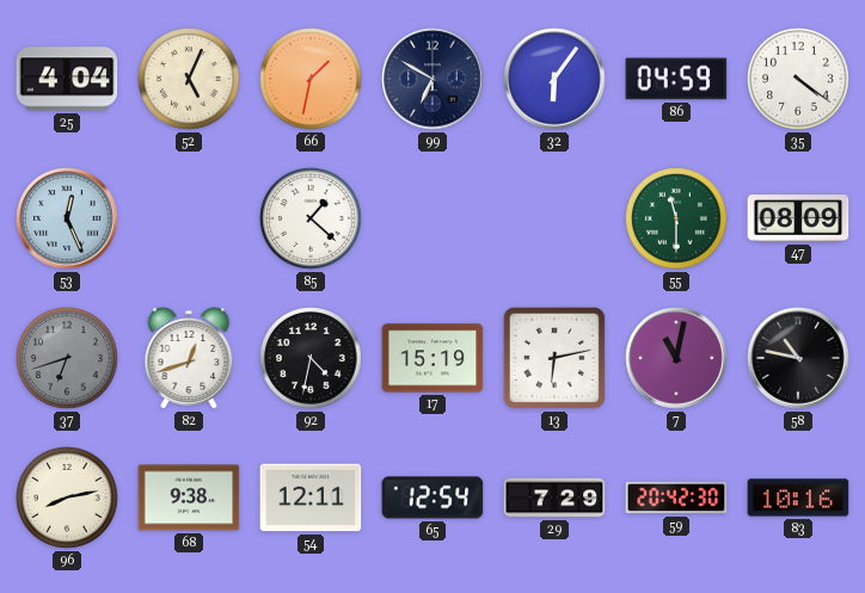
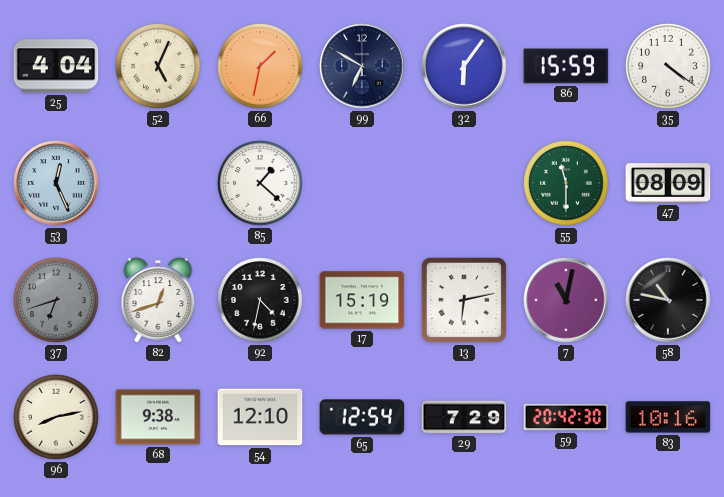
86: 04:59 -> 15:59
54: 12:11 -> 12:10
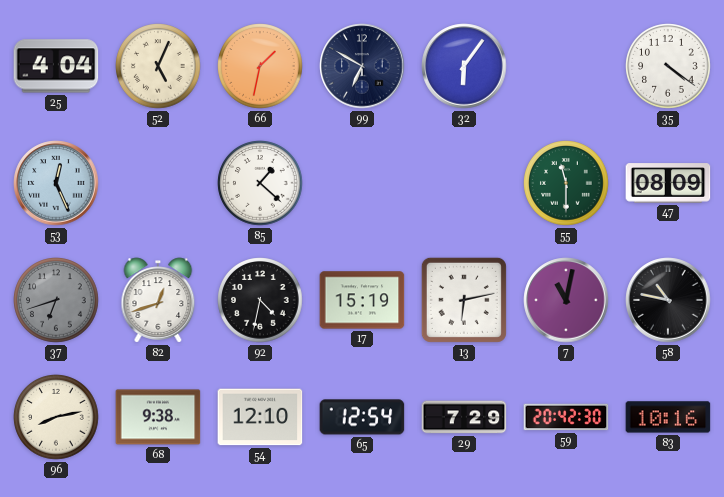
86: 15:59 -> none
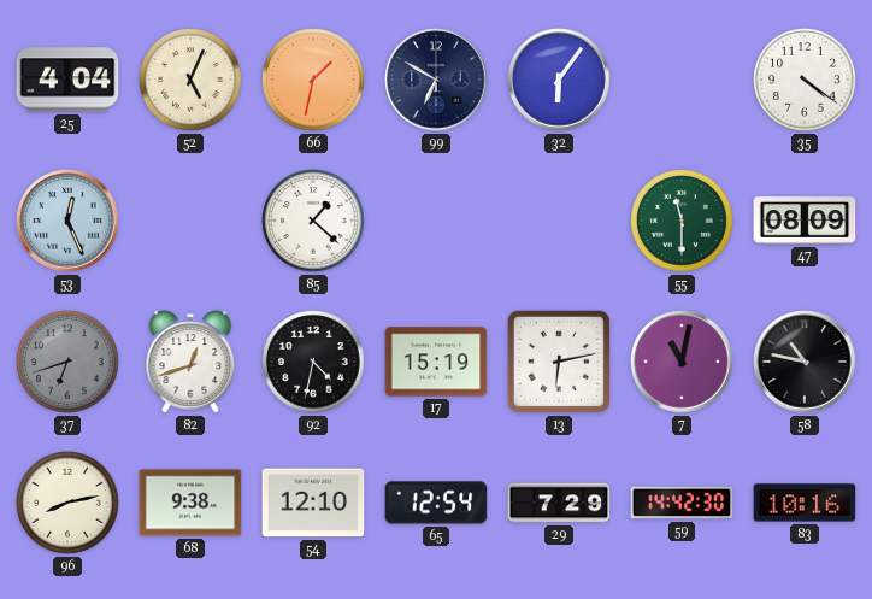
59: 20:42 -> 14:42
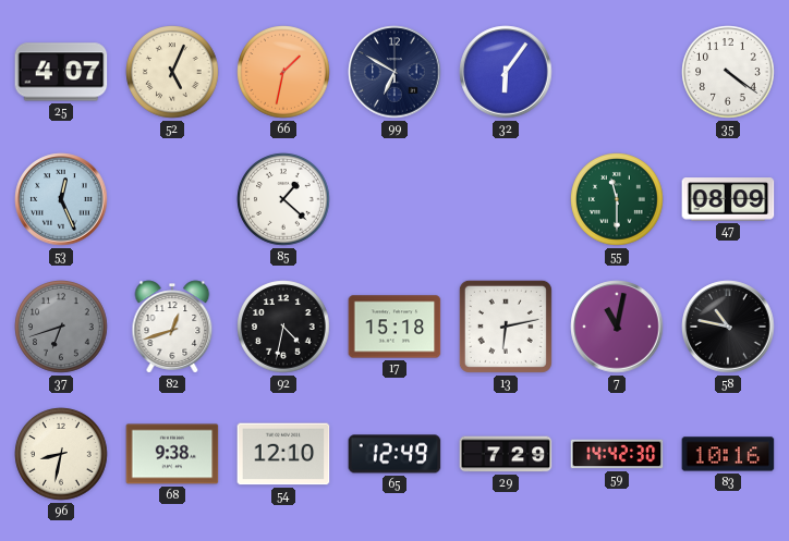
25: 4:04 -> 4:07
17: 15:19 -> 15:18
96: 8:13 -> 8:32
65: 12:54 -> 12:49
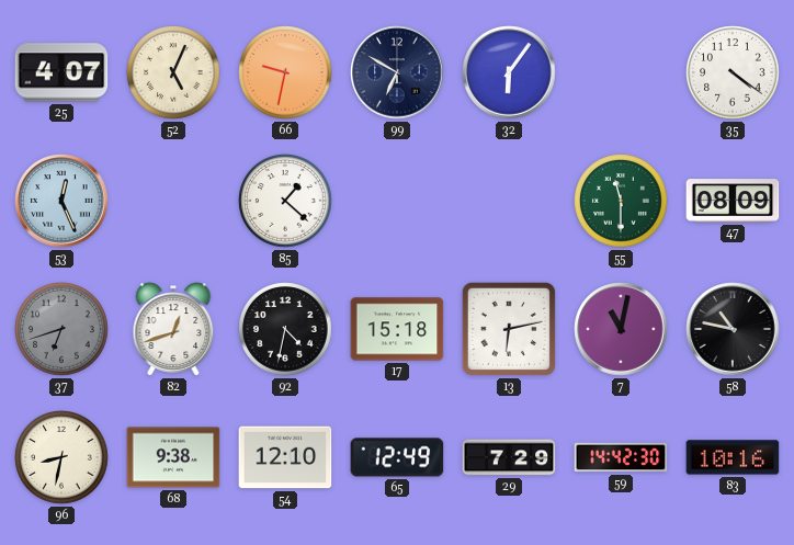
66: 1:32 -> 9:32
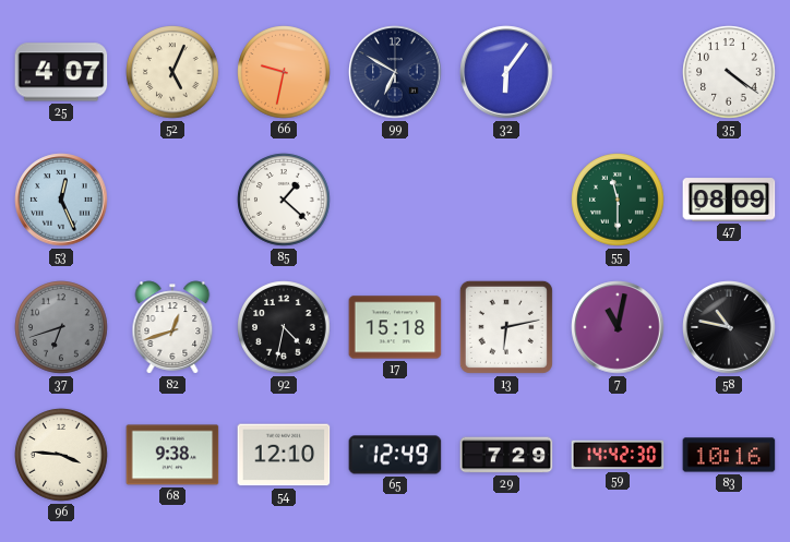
96: 8:32 -> 3:46
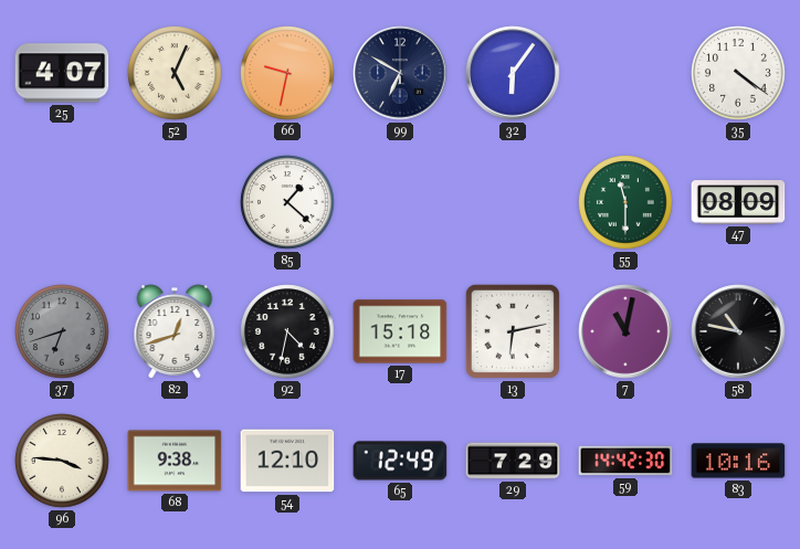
53: 12:26 -> none
